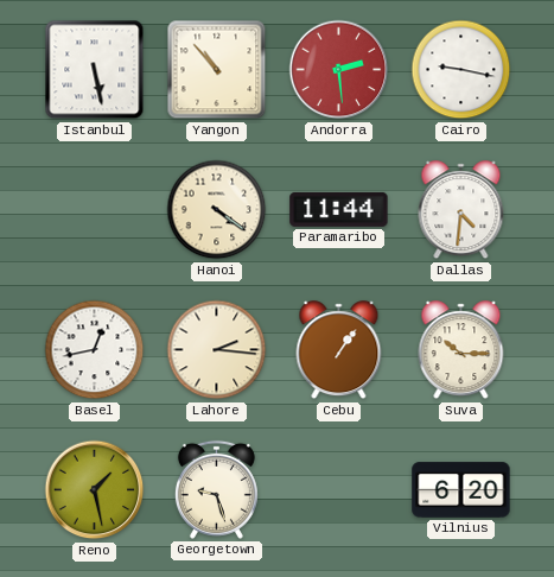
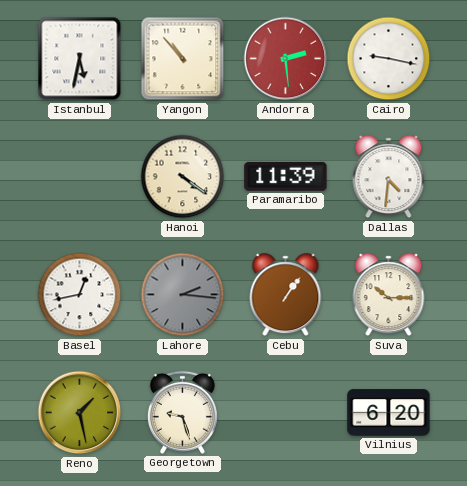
Istanbul: 5:28 -> 5:32
Paramaribo: 11:44 -> 11:39
Lahore dial: cream -> grey
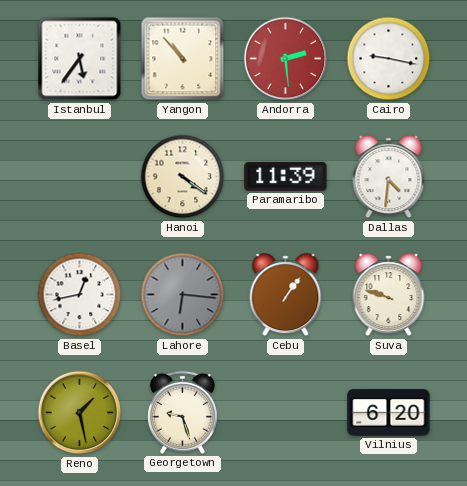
Istanbul: 5:32 -> 5:36
Lahore: 2:16 -> 6:16
Suva: 10:15 -> 9:48
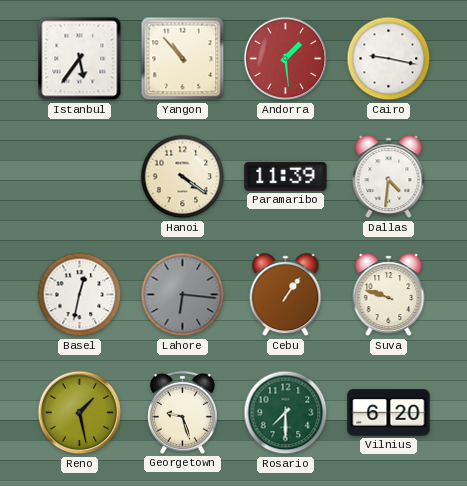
Andorra: 2:29 -> 1:29
Basel: 12:43 -> 12:32
Rosario: none -> 7:30
